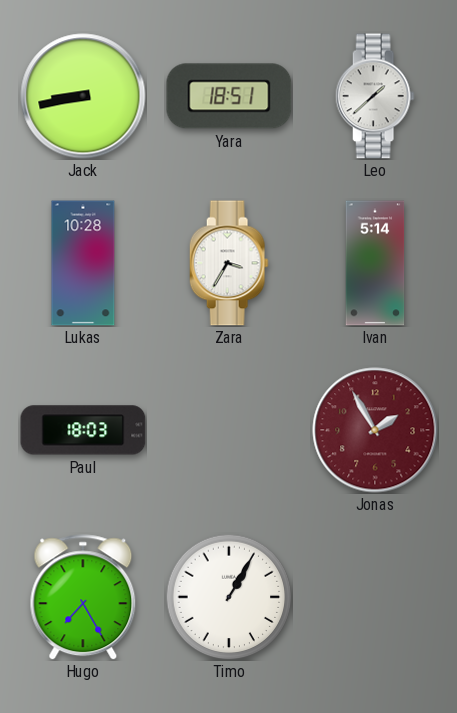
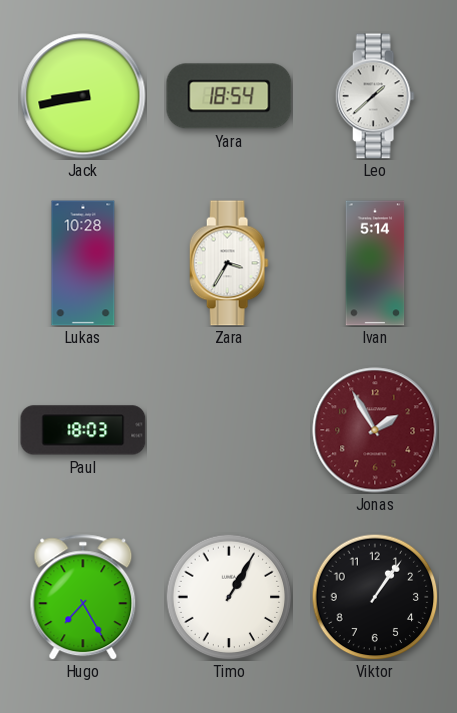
Yara: 18:51 -> 18:54
Viktor: none -> 1:06
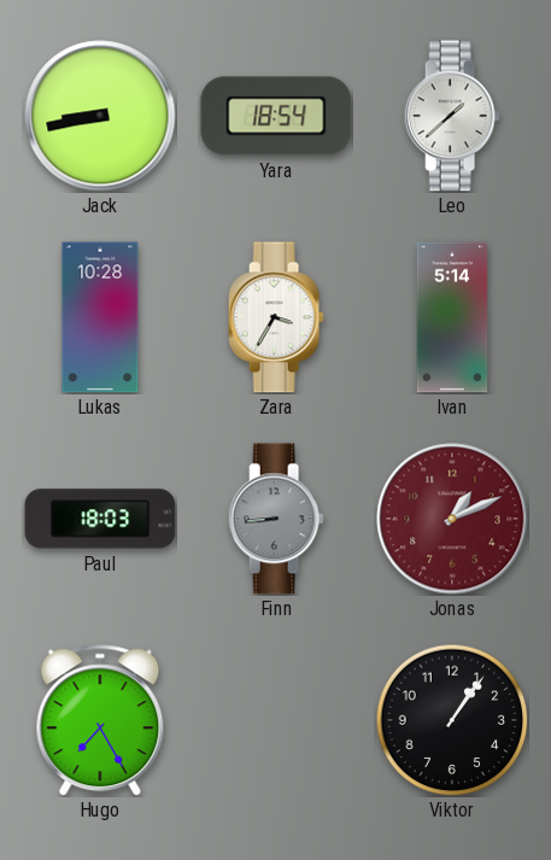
Finn: none -> 8:44
Jonas: 1:55 -> 1:11
Timo: 1:05 -> none
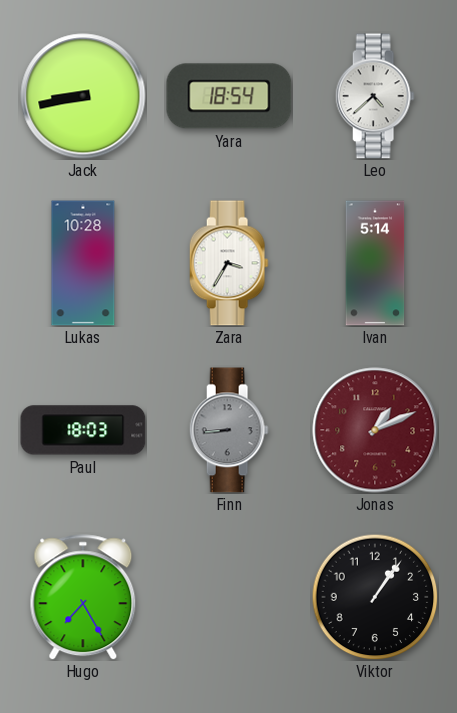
Leo: 1:38 -> 4:38
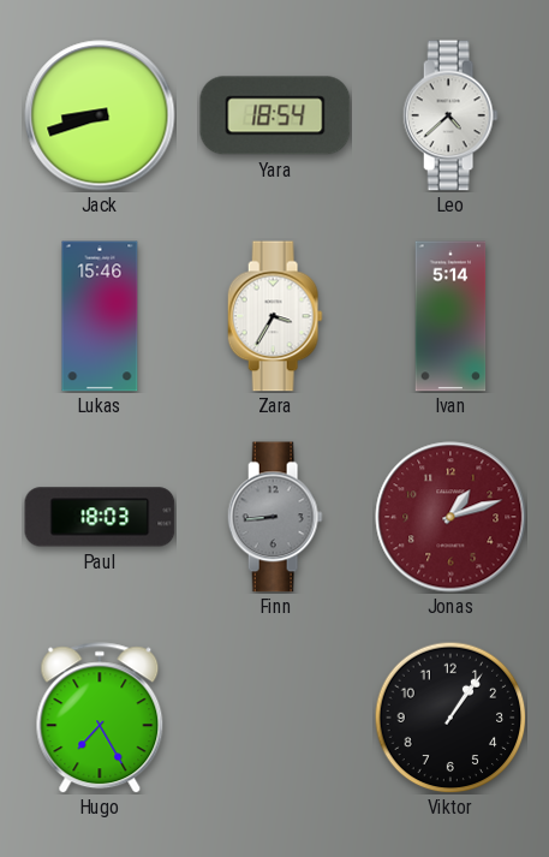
Jack: 8:43 -> 8:42
Lukas: 10:28 -> 15:46
Jonas: 1:11 -> 1:12
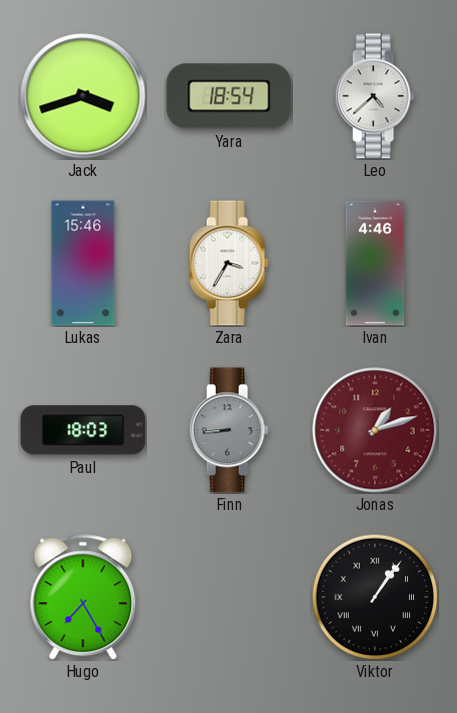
Jack: 8:42 -> 3:42
Ivan: 5:14 -> 4:46
Viktor numerals: Arabic -> Roman
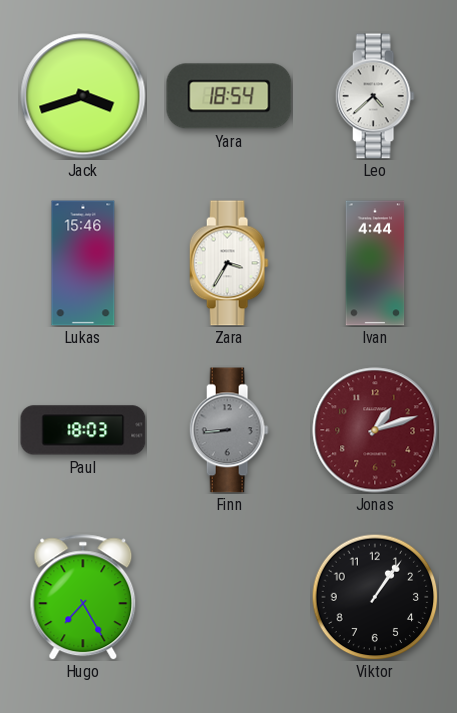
Ivan: 4:46 -> 4:44
Viktor numerals: Roman -> Arabic
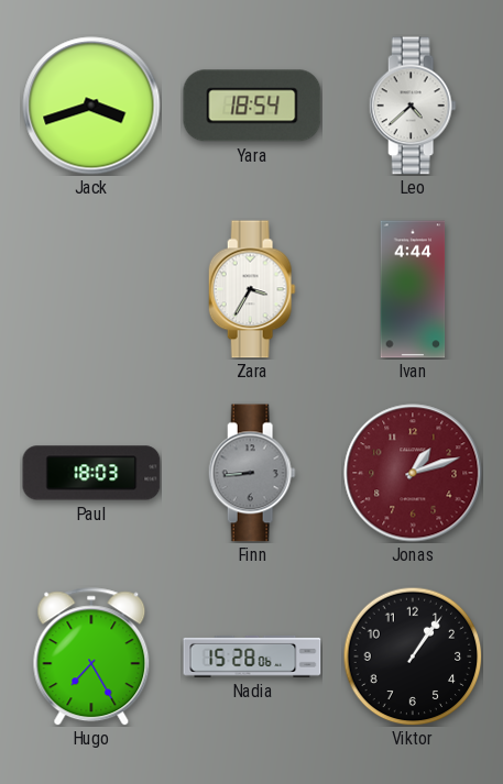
Lukas: 15:46 -> none
Nadia: none -> 15:28
